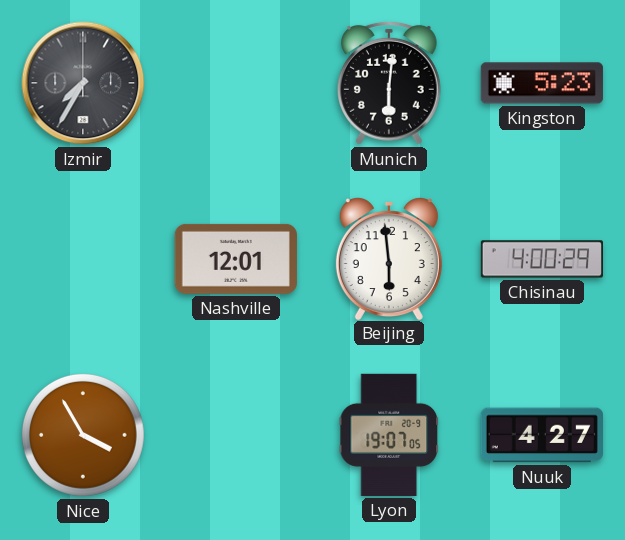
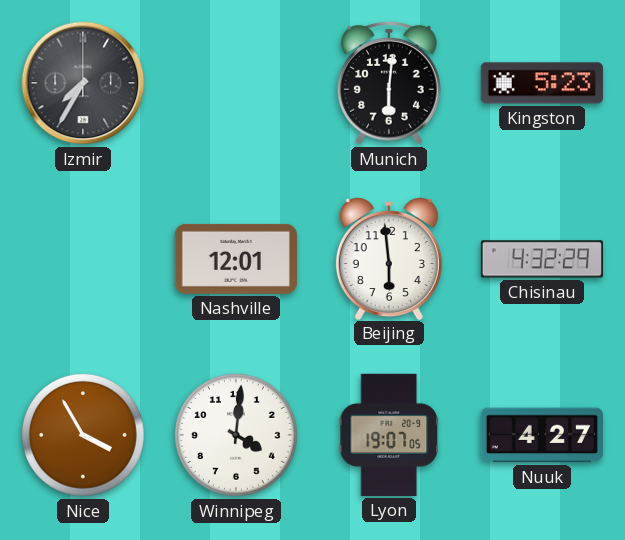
Chisinau: 4:00 -> 4:32
Winnipeg: none -> 4:01
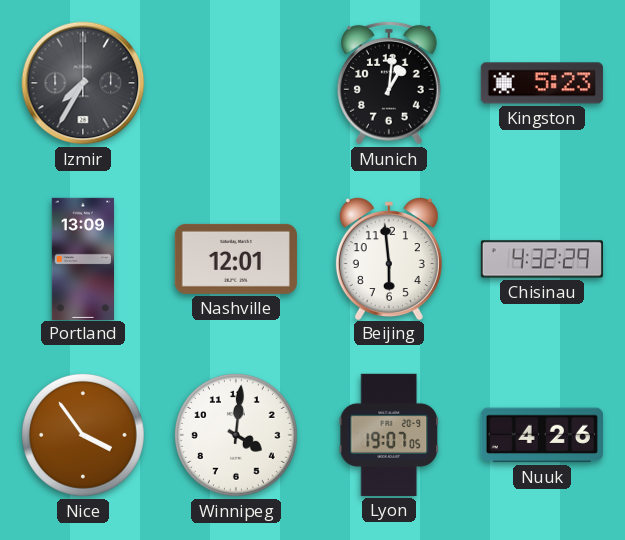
Munich: 6:01 -> 1:01
Portland: none -> 13:09
Nice: 3:55 -> 3:54
Nuuk: 4:27 -> 4:26
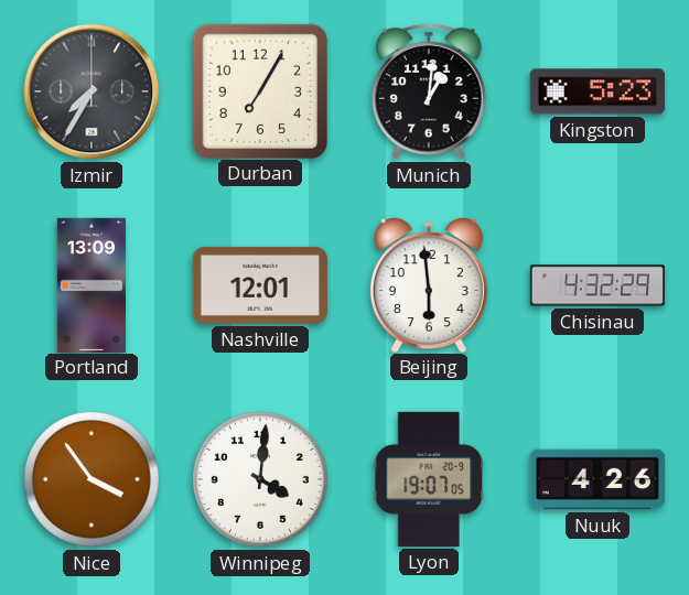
Durban: none -> 7:05
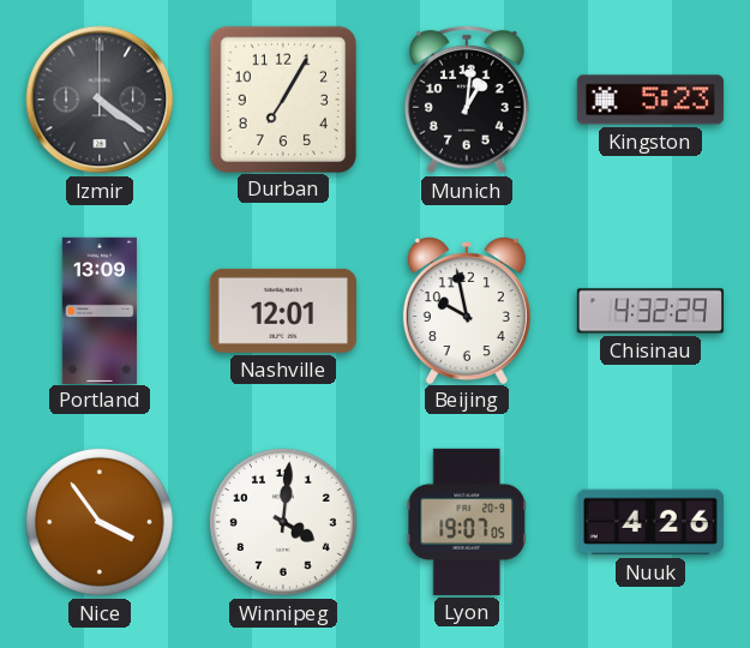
Izmir: 7:35 -> 4:21
Beijing: 5:59 -> 9:58
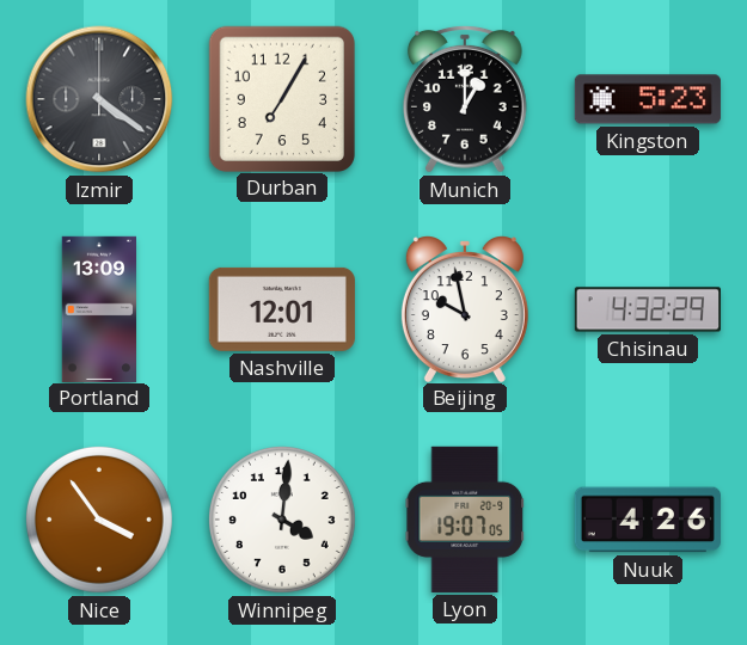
Munich: 1:01 -> 1:00
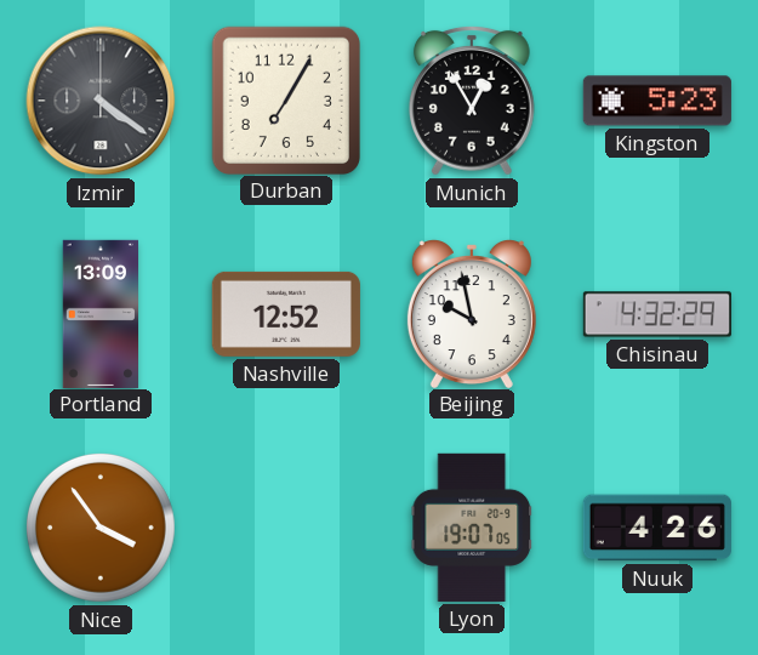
Munich: 1:00 -> 12:55
Nashville: 12:01 -> 12:52
Winnipeg: 4:01 -> none
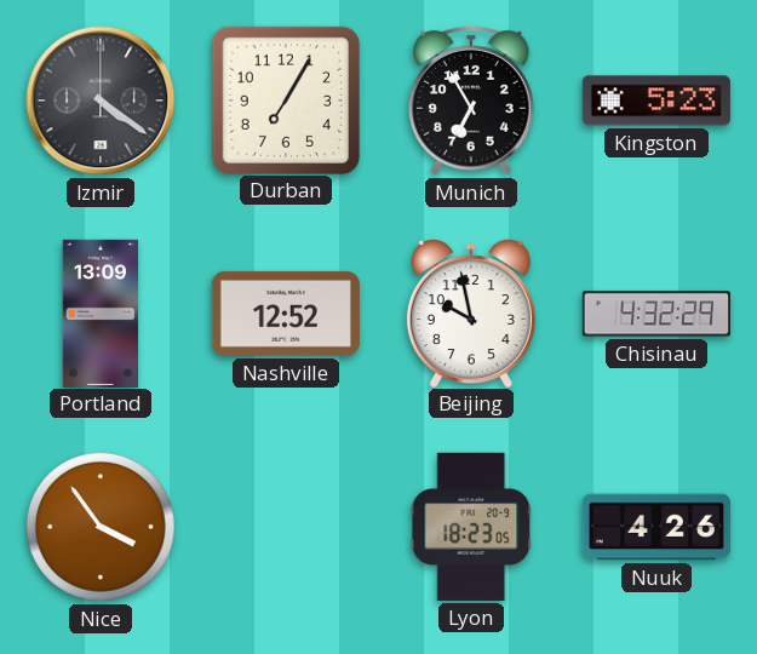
Munich: 12:55 -> 6:55
Lyon: 19:07 -> 18:23
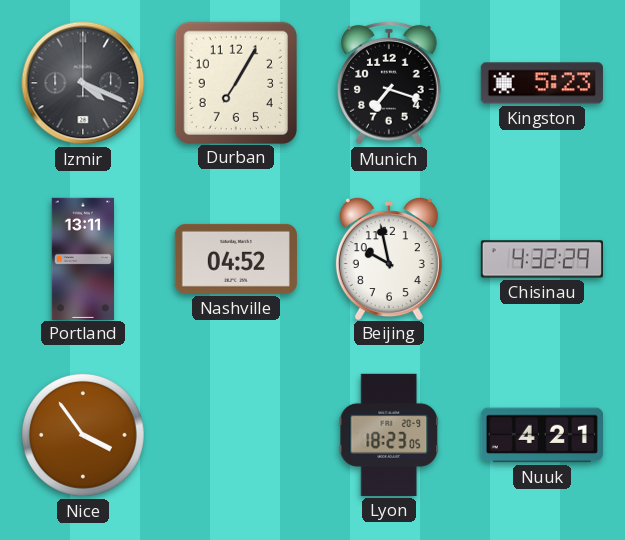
Izmir: 4:21 -> 4:19
Munich: 6:55 -> 7:18
Portland: 13:09 -> 13:11
Nashville: 12:52 -> 04:52
Nuuk: 4:26 -> 4:21
